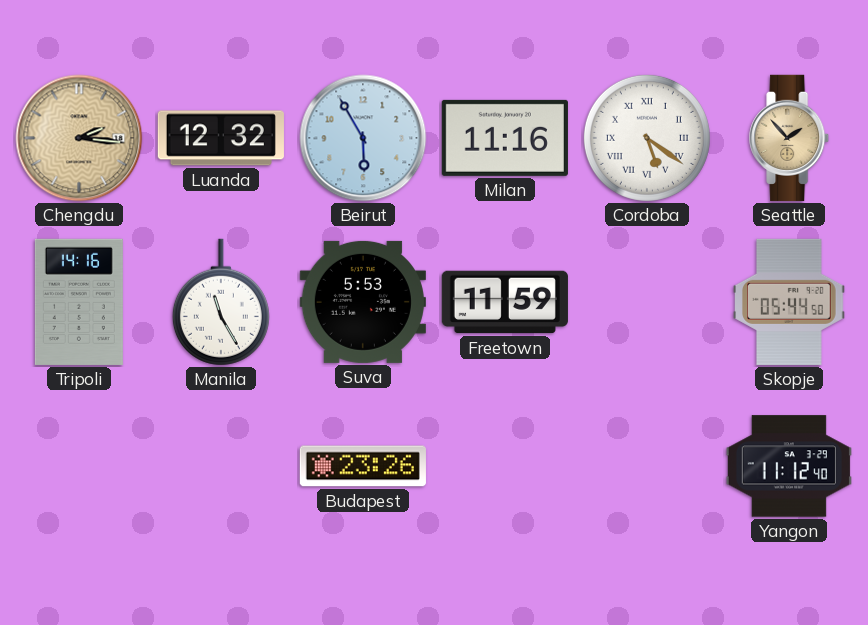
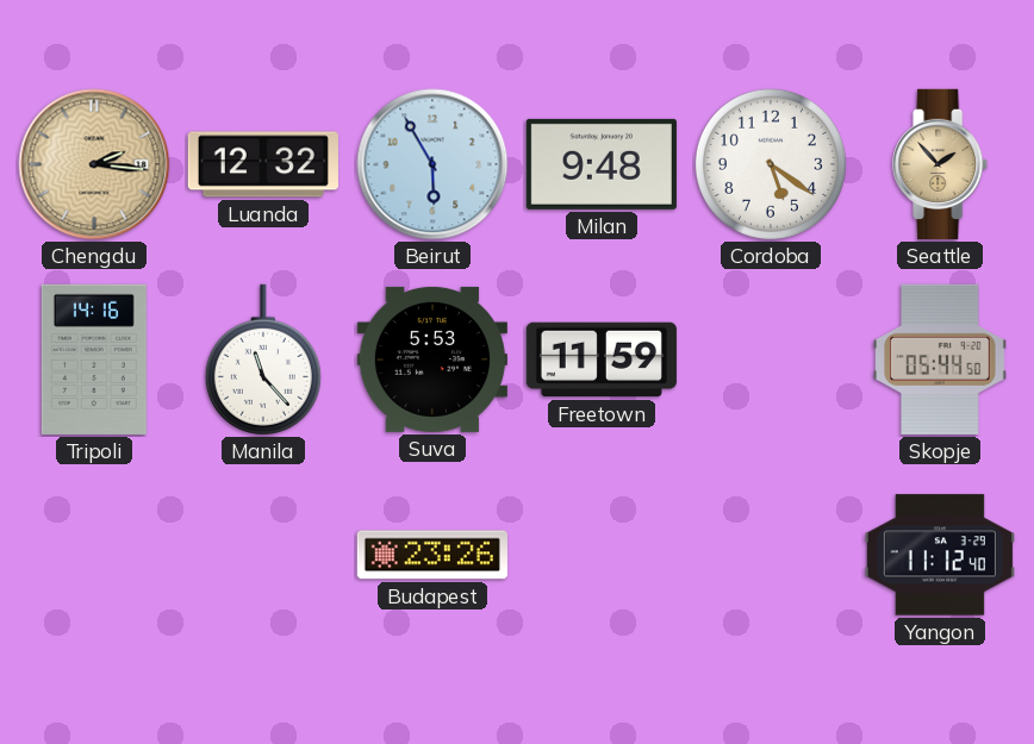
Milan: 11:16 -> 9:48
Cordoba numerals: Roman -> Arabic
Manila: 11:25 -> 11:23
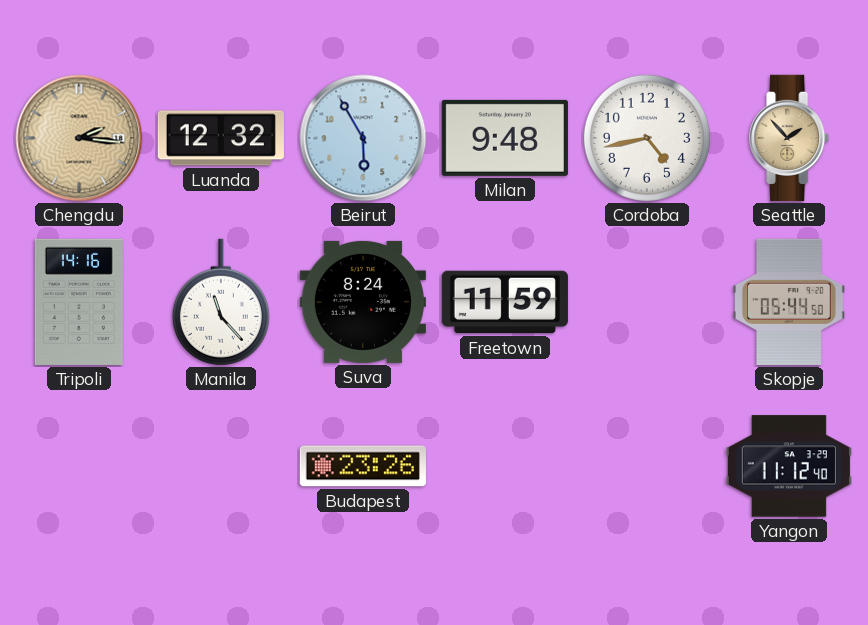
Cordoba: 5:21 -> 4:43
Suva: 5:53 -> 8:24
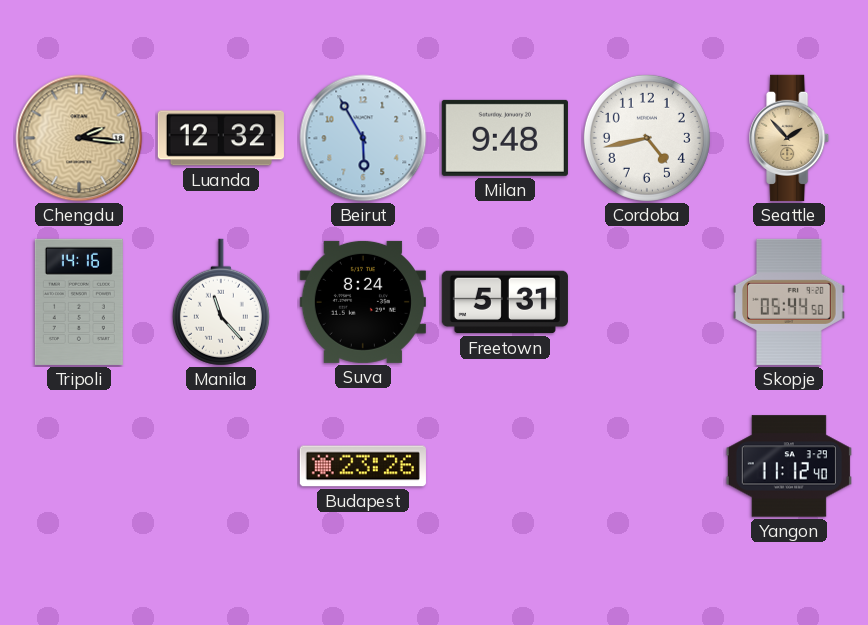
Freetown: 11:59 -> 5:31
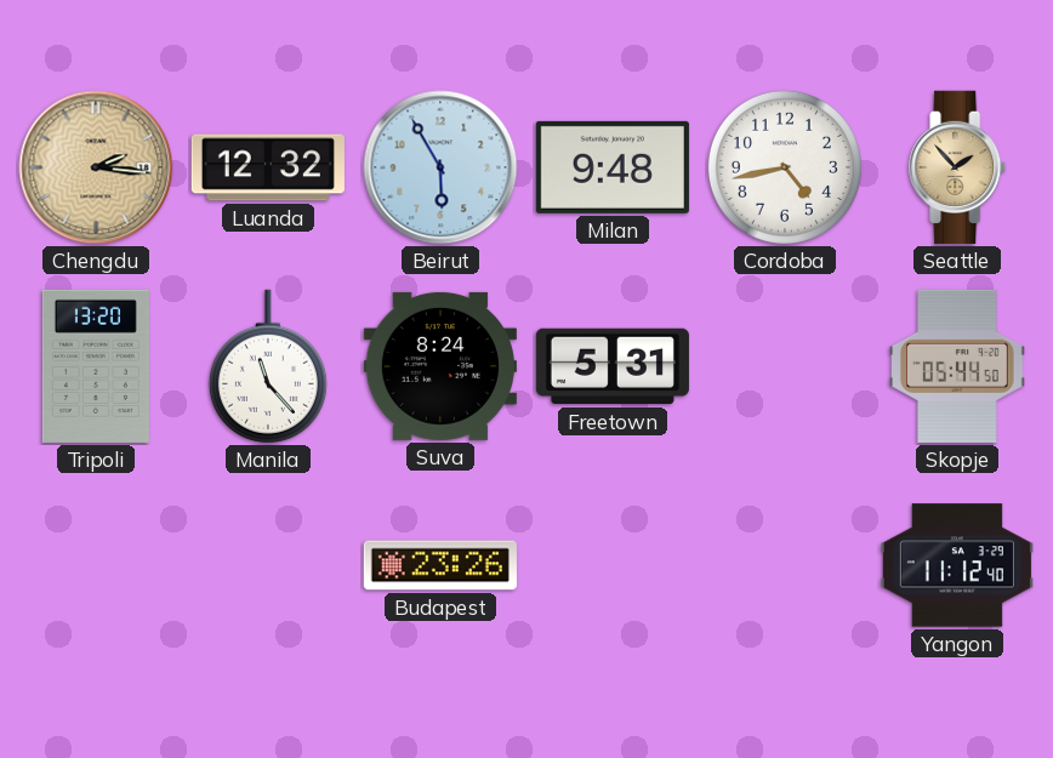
Tripoli: 14:16 -> 13:20
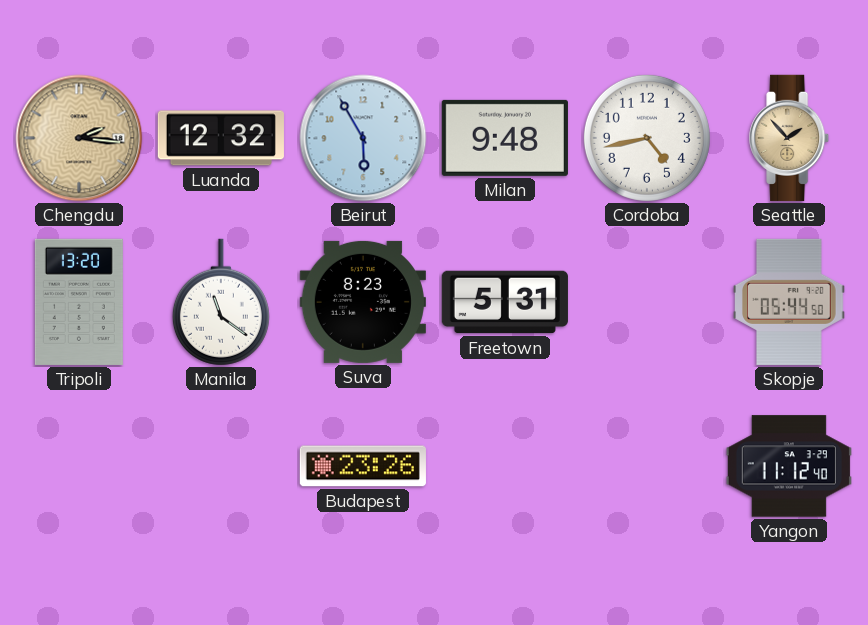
Manila: 11:23 -> 11:21
Suva: 8:24 -> 8:23
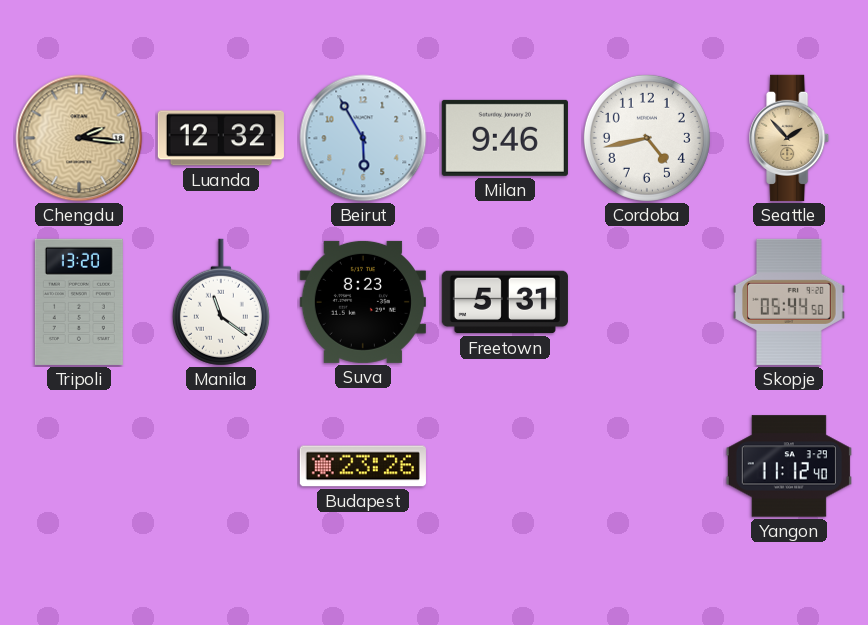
Milan: 9:48 -> 9:46
